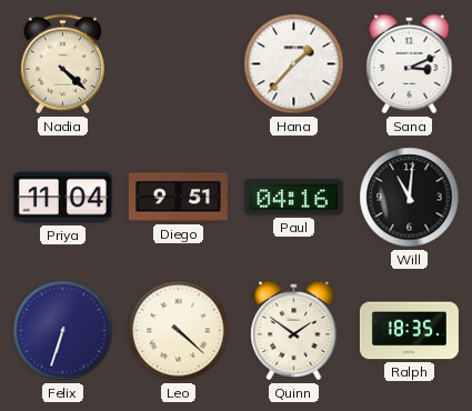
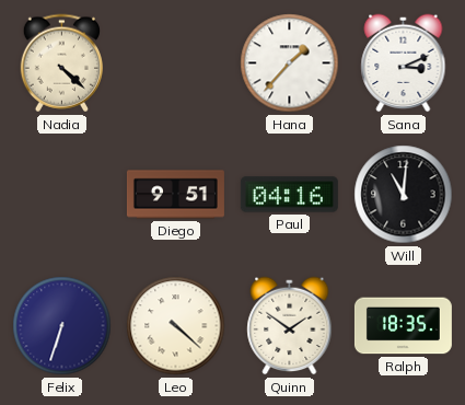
Priya: 11:04 -> none
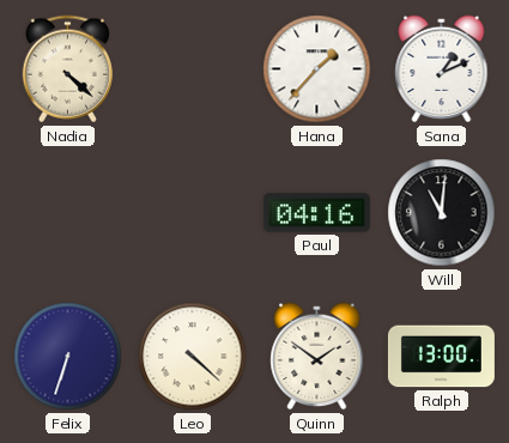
Sana: 3:11 -> 1:11
Diego: 9:51 -> none
Ralph: 18:35 -> 13:00
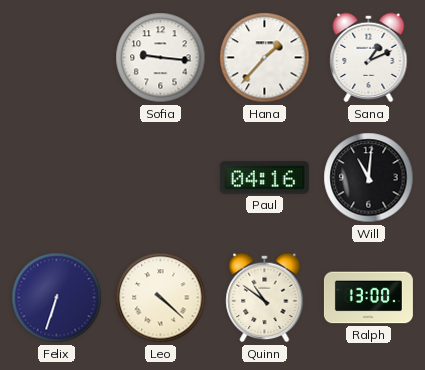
Nadia: 4:22 -> none
Sofia: none -> 9:16
Quinn: 1:51 -> 10:51
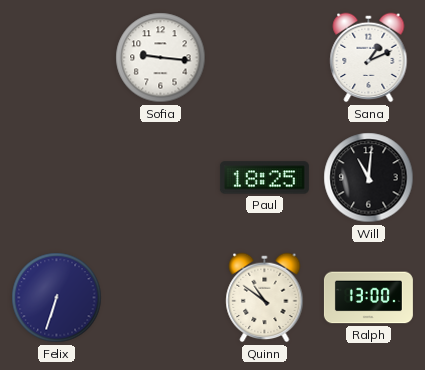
Hana: 1:37 -> none
Paul: 04:16 -> 18:25
Leo: 4:22 -> none
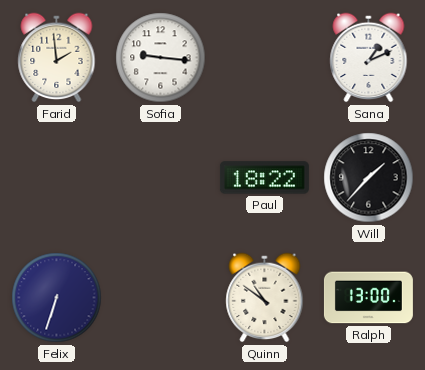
Farid: none -> 1:59
Paul: 18:25 -> 18:22
Will: 11:01 -> 1:37
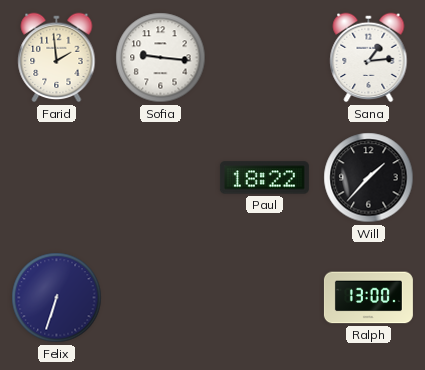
Sana: 1:11 -> 1:14
Quinn: 10:51 -> none
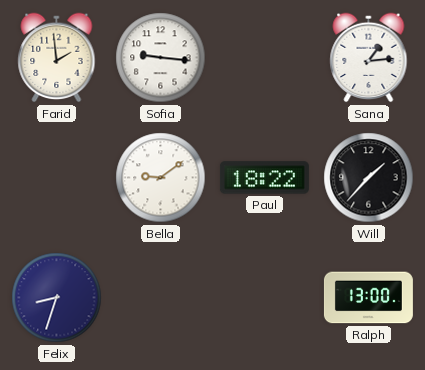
Bella: none -> 9:09
Felix: 6:33 -> 8:33
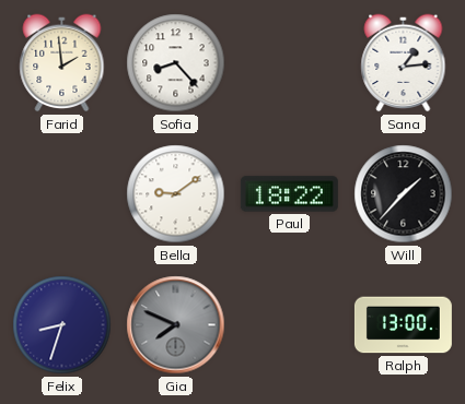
Sofia: 9:16 -> 8:23
Gia: none -> 7:49
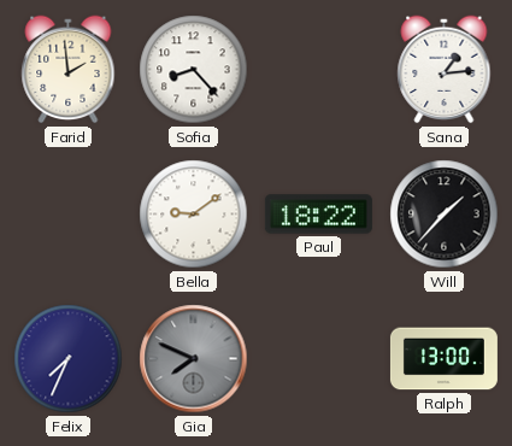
Felix: 8:33 -> 7:34
